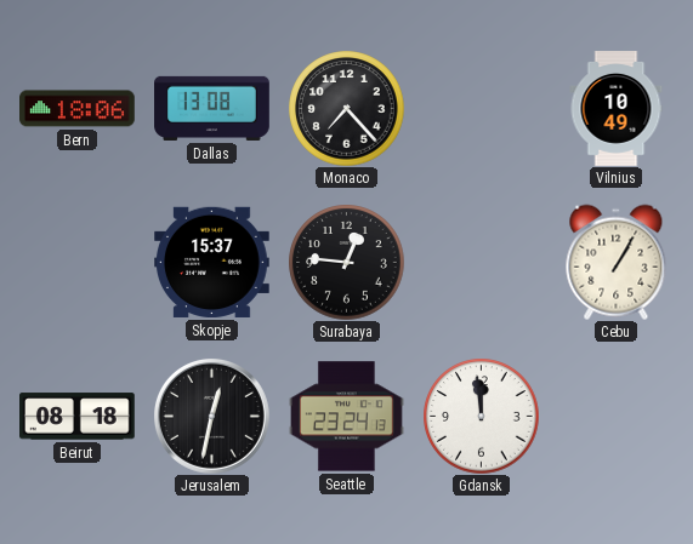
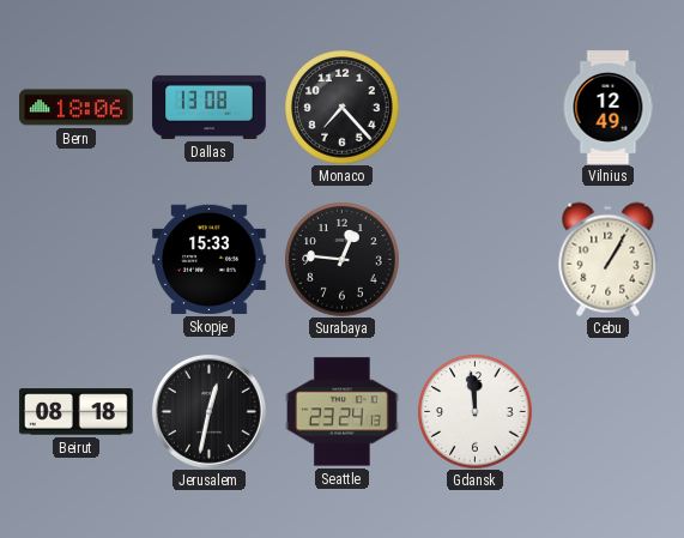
Vilnius: 10:49 -> 12:49
Skopje: 15:37 -> 15:33
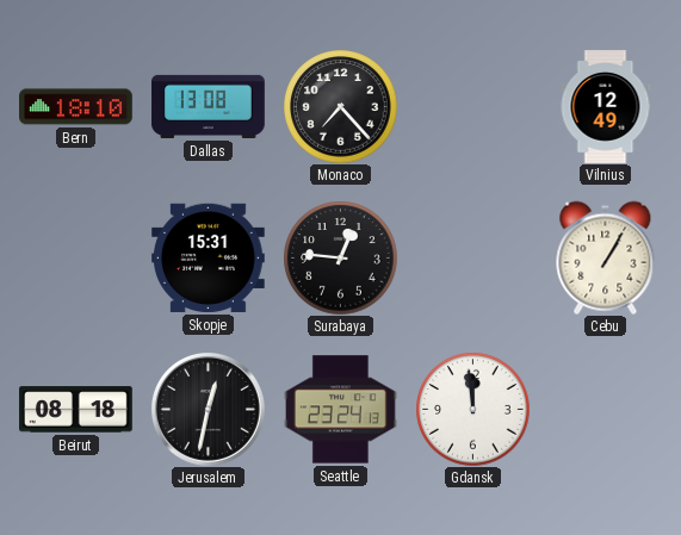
Bern: 18:06 -> 18:10
Skopje: 15:33 -> 15:31
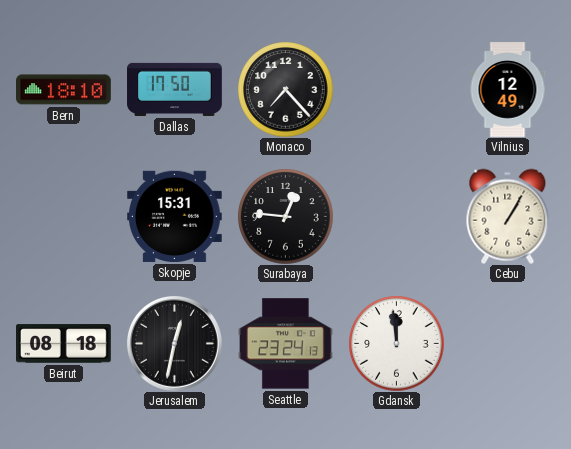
Dallas: 13:08 -> 17:50
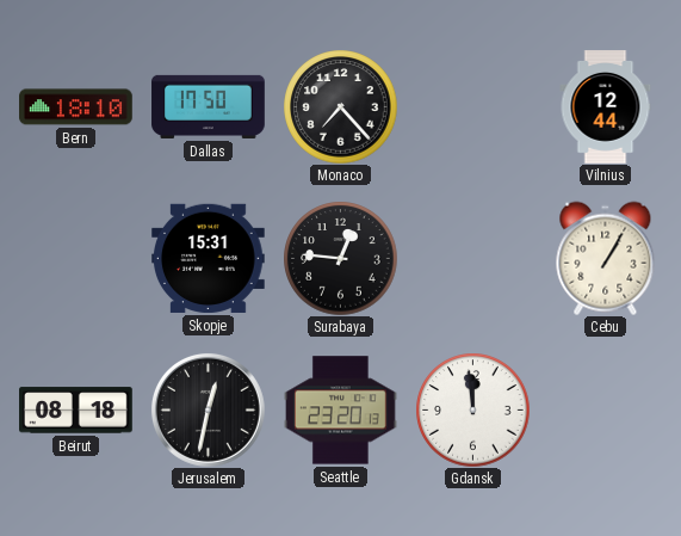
Vilnius: 12:49 -> 12:44
Seattle: 23:24 -> 23:20
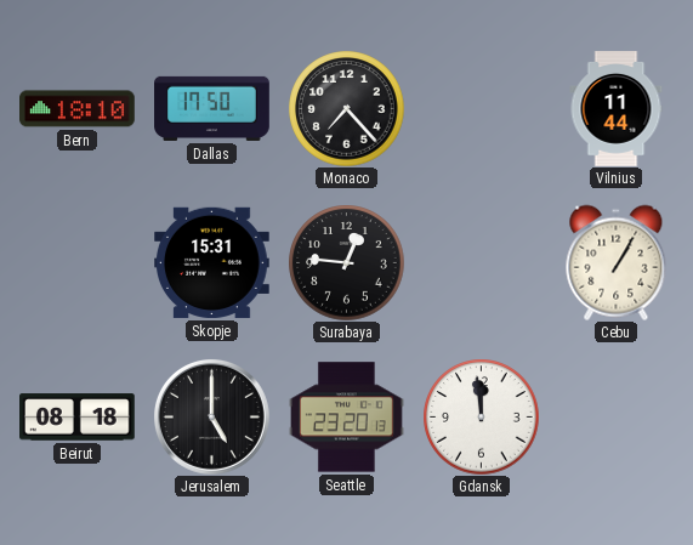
Vilnius: 12:44 -> 11:44
Jerusalem: 12:32 -> 5:00
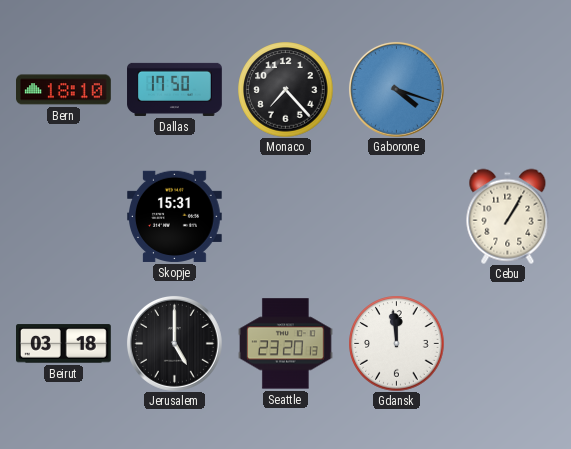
Gaborone: none -> 4:18
Vilnius: 11:44 -> none
Surabaya: 12:46 -> none
Beirut: 08:18 -> 03:18
